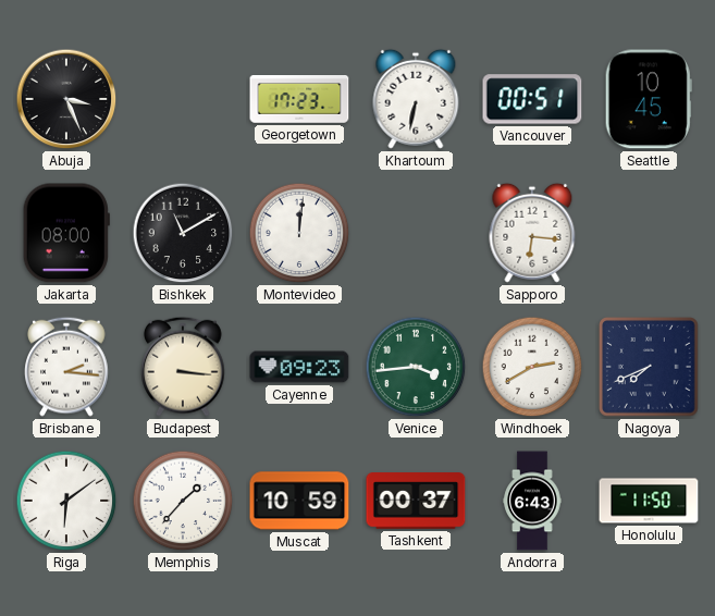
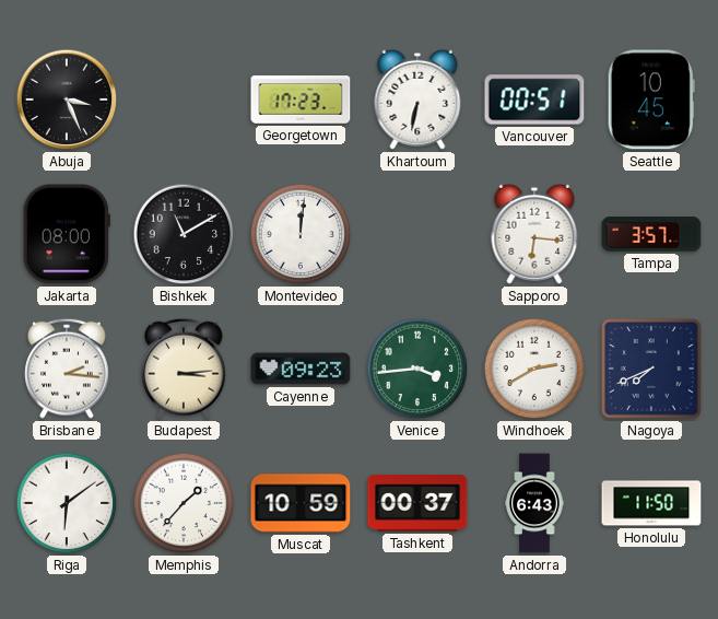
Tampa: none -> 3:57
Budapest: 3:16 -> 3:14
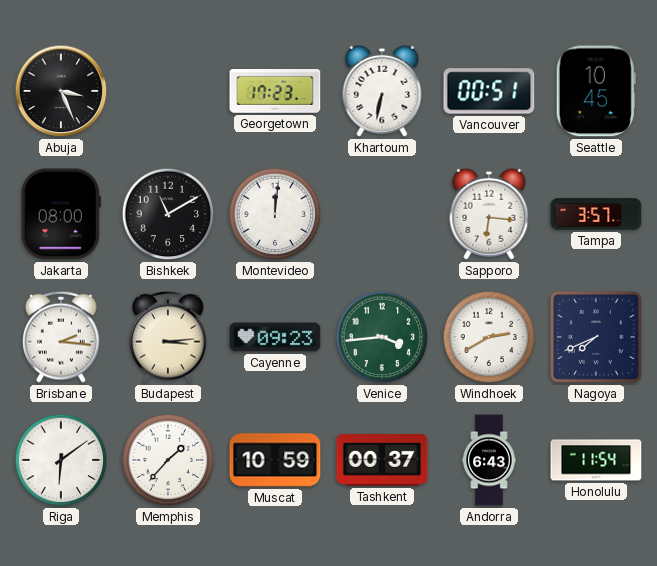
Honolulu: 11:50 -> 11:54
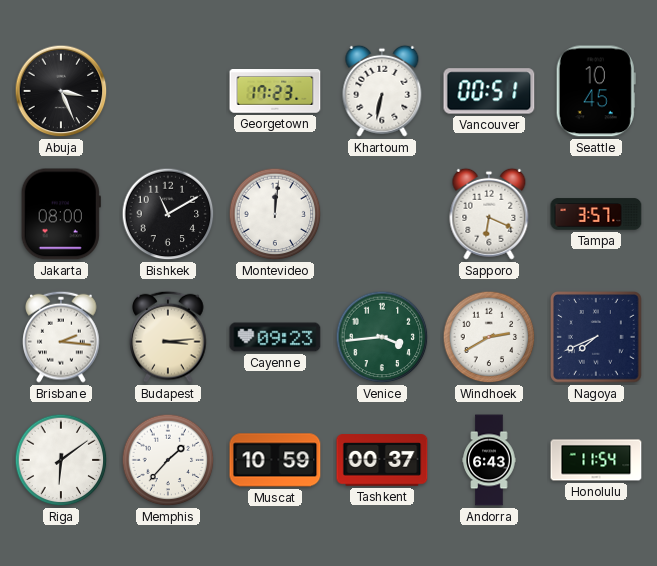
Sapporo: 6:16 -> 6:19
